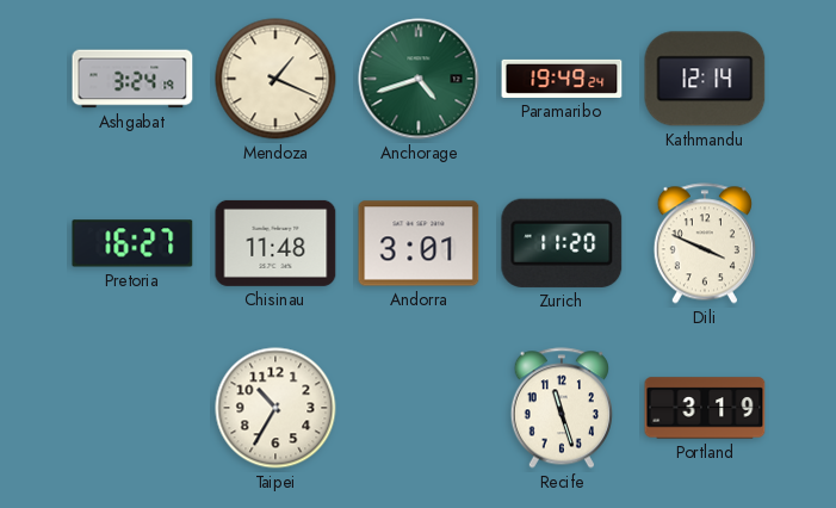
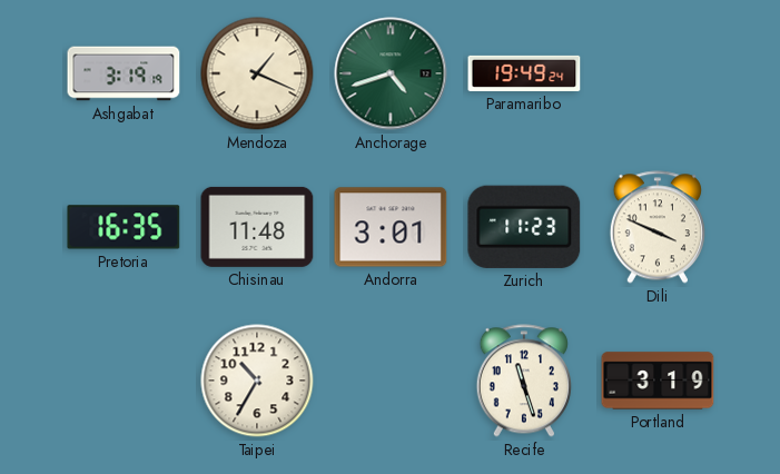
Ashgabat: 3:24 -> 3:19
Kathmandu: 12:14 -> none
Pretoria: 16:27 -> 16:35
Zurich: 11:20 -> 11:23
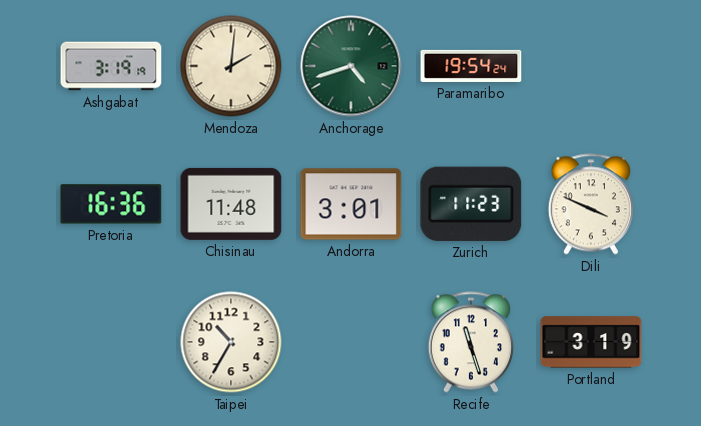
Mendoza: 1:19 -> 2:01
Paramaribo: 19:49 -> 19:54
Pretoria: 16:35 -> 16:36
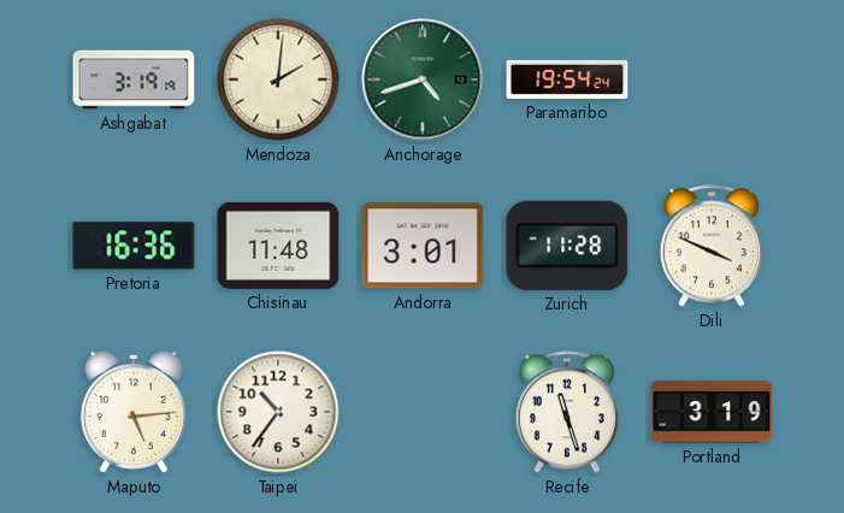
Zurich: 11:23 -> 11:28
Maputo: none -> 5:14
Taipei: 10:35 -> 10:36
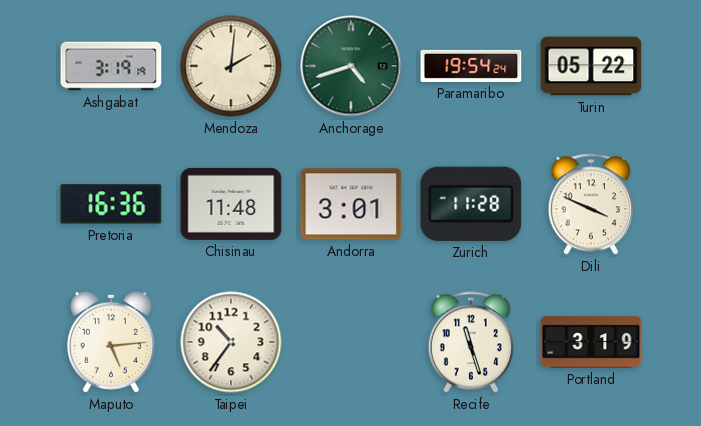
Turin: none -> 05:22
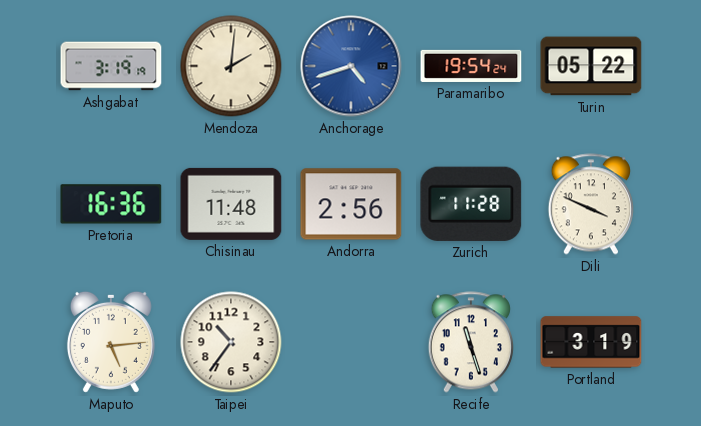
Anchorage dial: green -> blue
Andorra: 3:01 -> 2:56
